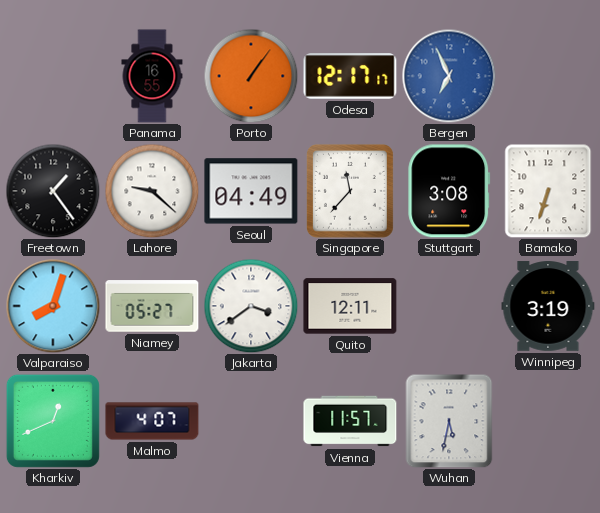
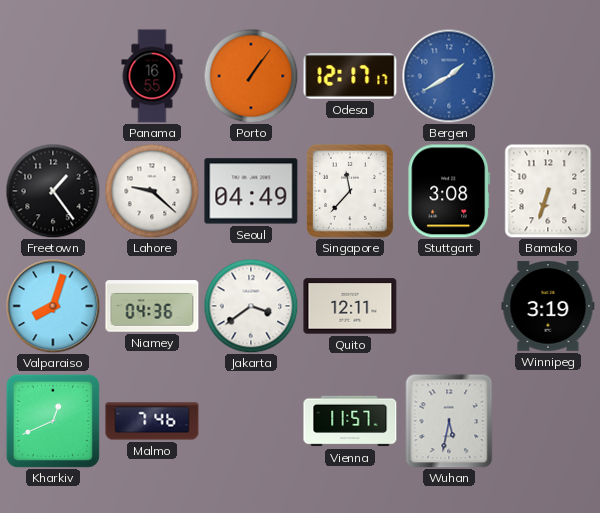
Bergen: 6:56 -> 1:40
Niamey: 05:27 -> 04:36
Malmo: 4:07 -> 7:46
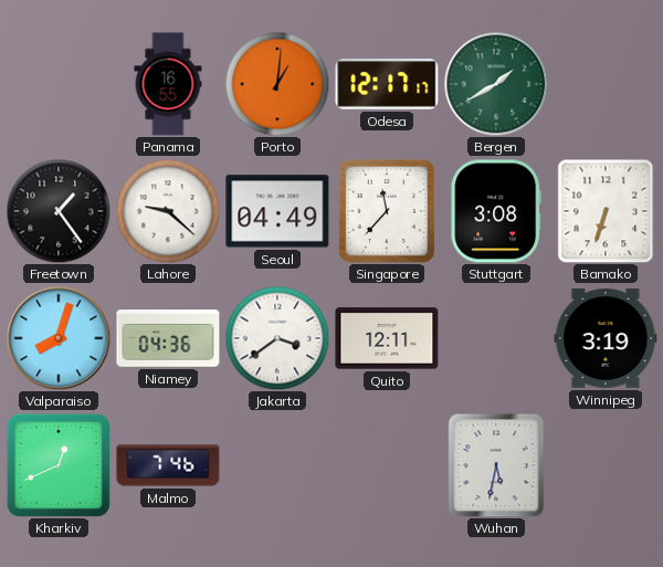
Porto: 1:06 -> 1:01
Bergen dial: blue -> green
Vienna: 11:57 -> none
